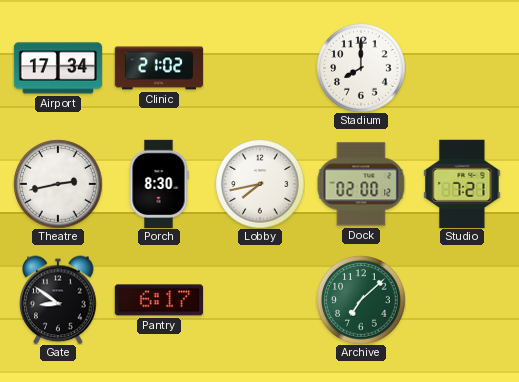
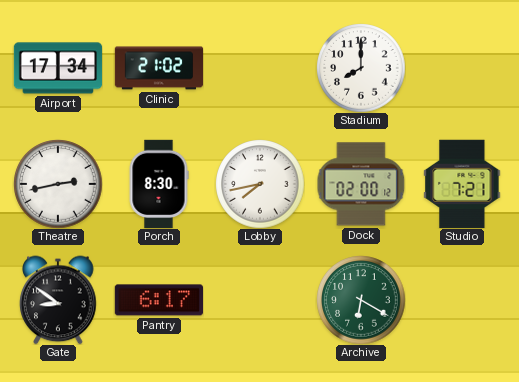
Archive: 7:08 -> 6:20
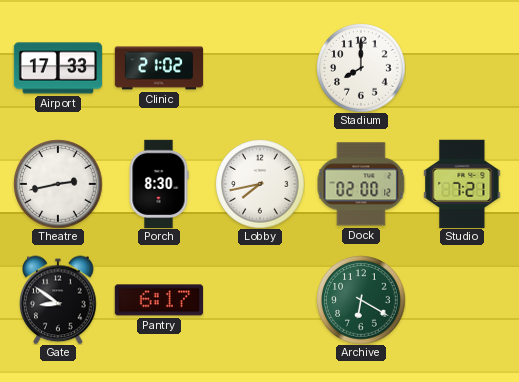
Airport: 17:34 -> 17:33
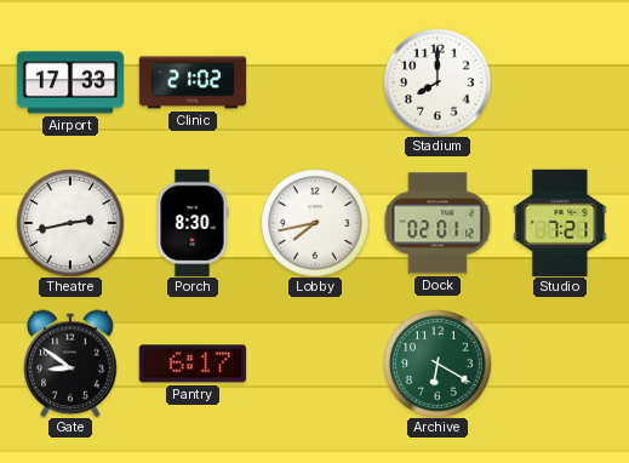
Dock: 02:00 -> 02:01
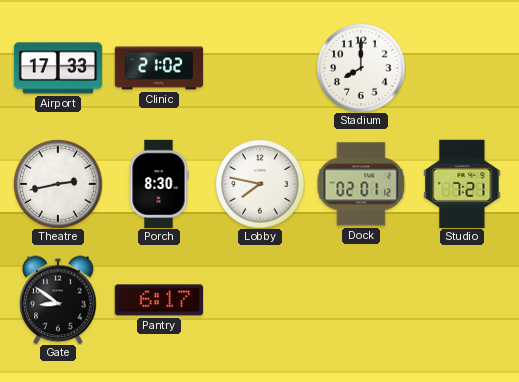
Lobby: 7:43 -> 7:47
Archive: 6:20 -> none
